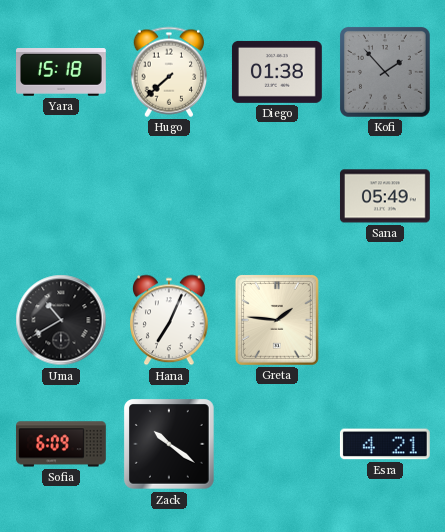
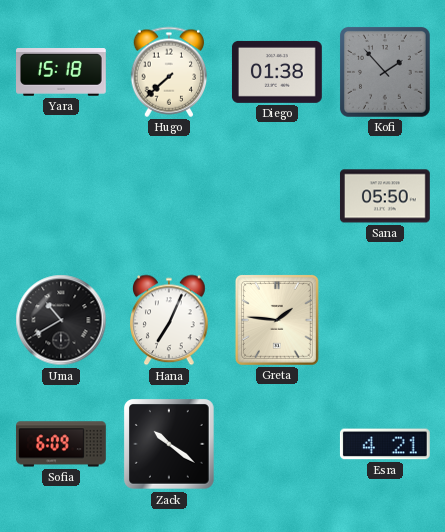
Sana: 05:49 -> 05:50
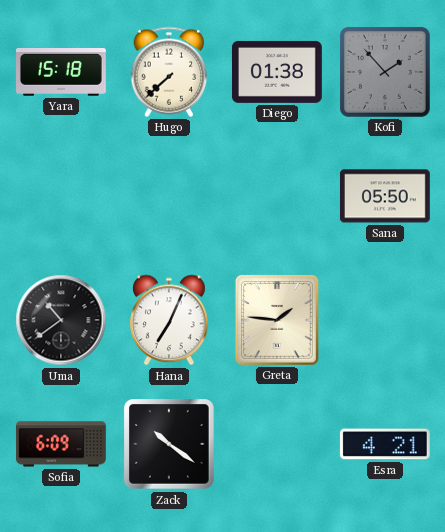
Uma: 10:40 -> 10:39
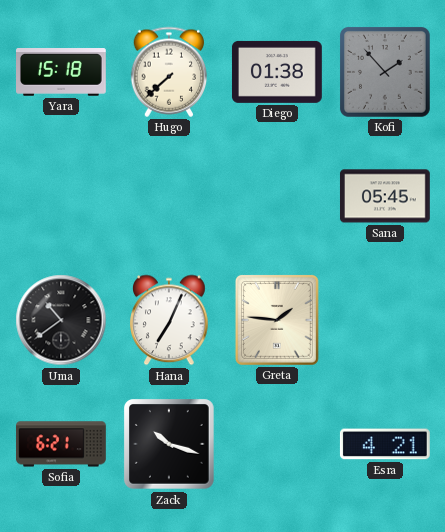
Sana: 05:50 -> 05:45
Sofia: 6:09 -> 6:21
Zack: 10:21 -> 10:18
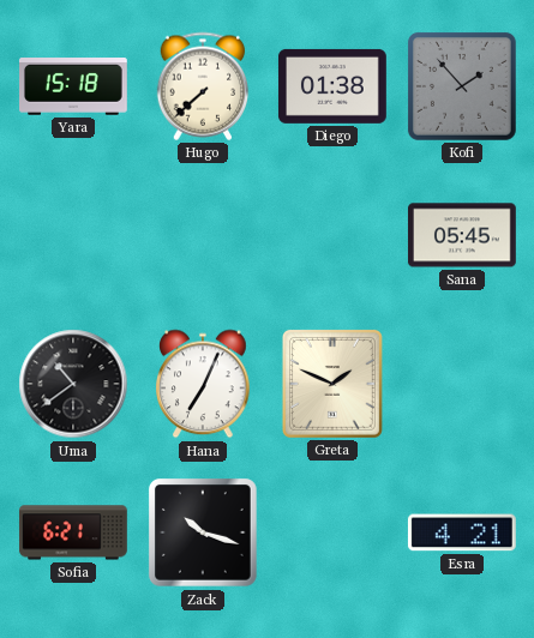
Greta: 1:46 -> 1:49
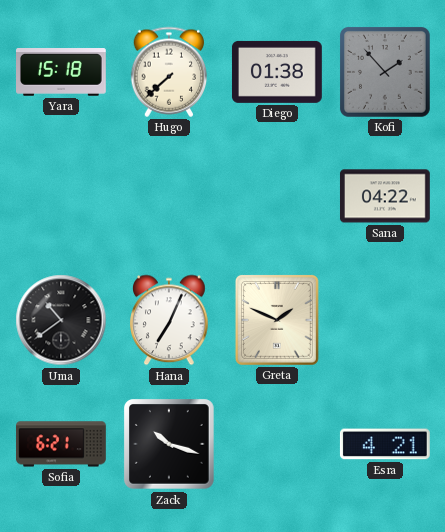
Sana: 05:45 -> 04:22
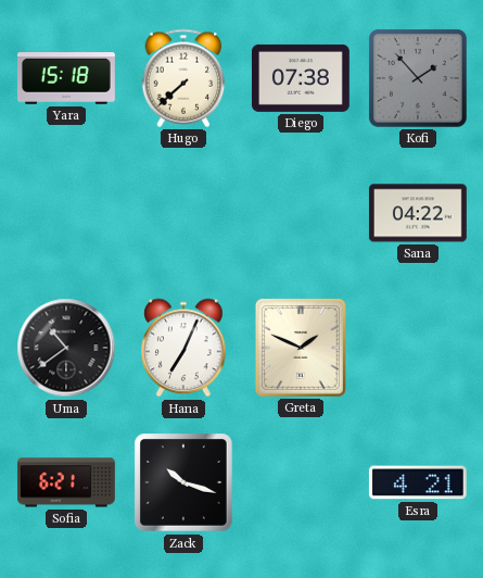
Diego: 01:38 -> 07:38
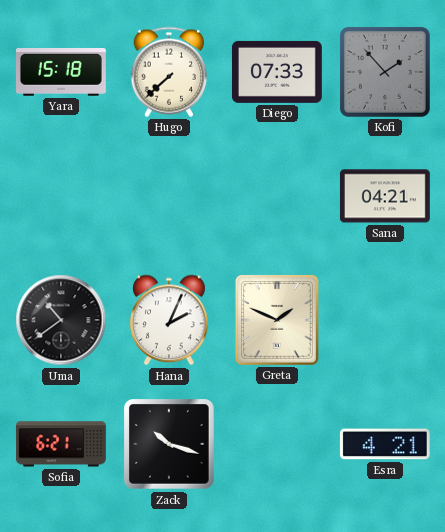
Diego: 07:38 -> 07:33
Sana: 04:22 -> 04:21
Hana: 7:04 -> 2:04
